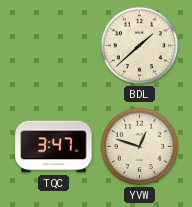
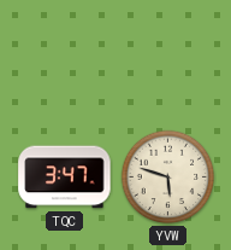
BDL: 1:38 -> none
YVW: 12:48 -> 5:48
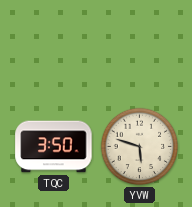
TQC: 3:47 -> 3:50
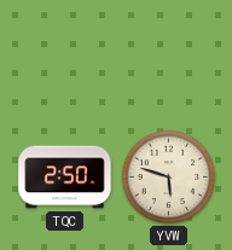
TQC: 3:50 -> 2:50
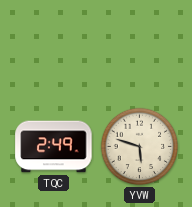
TQC: 2:50 -> 2:49
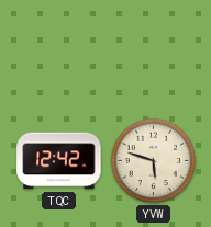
TQC: 2:49 -> 12:42
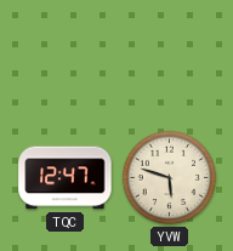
TQC: 12:42 -> 12:47
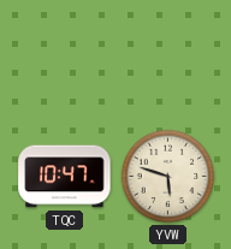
TQC: 12:47 -> 10:47
